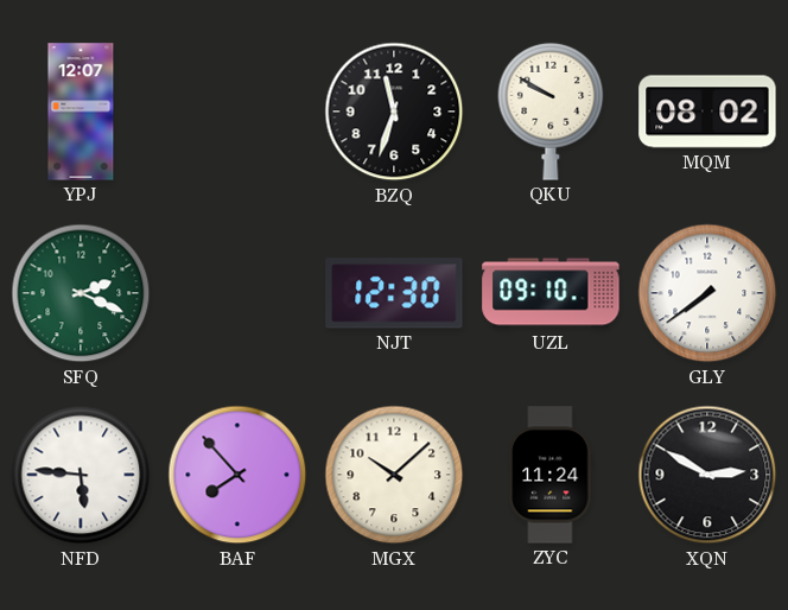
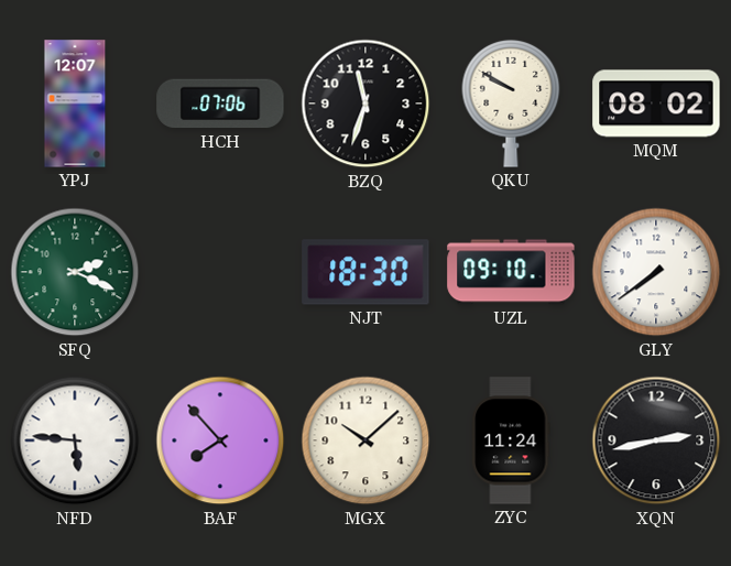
HCH: none -> 07:06
NJT: 12:30 -> 18:30
XQN: 2:50 -> 2:43
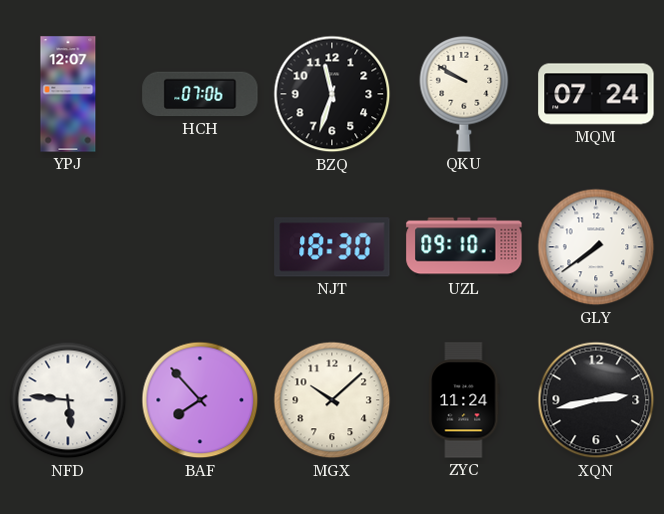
MQM: 08:02 -> 07:24
SFQ: 2:19 -> none
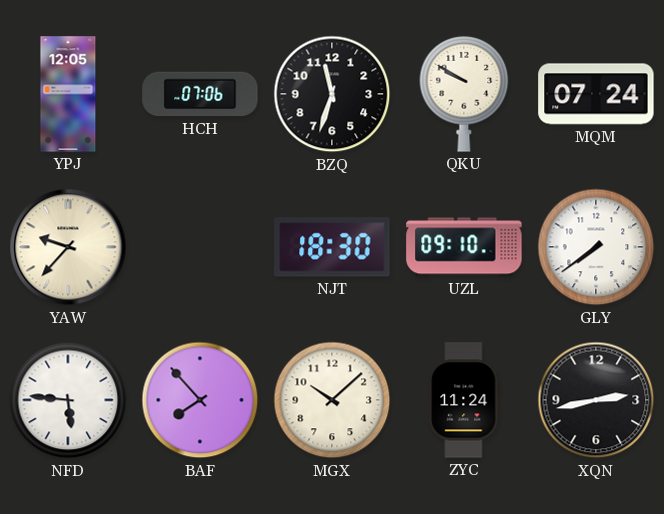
YPJ: 12:07 -> 12:05
YAW: none -> 9:37
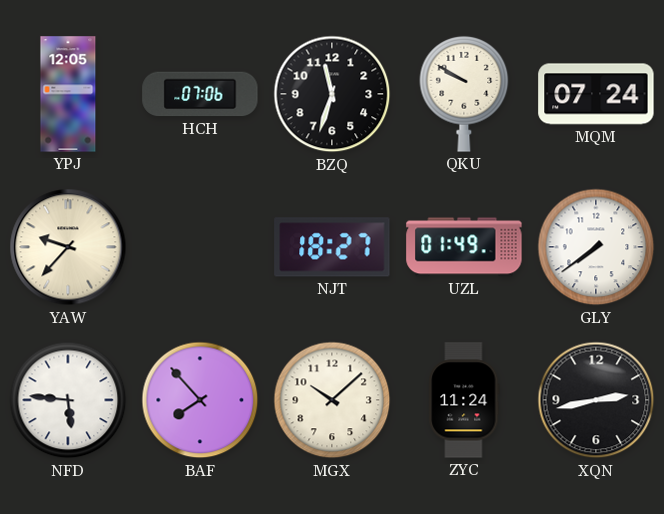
NJT: 18:30 -> 18:27
UZL: 09:10 -> 01:49
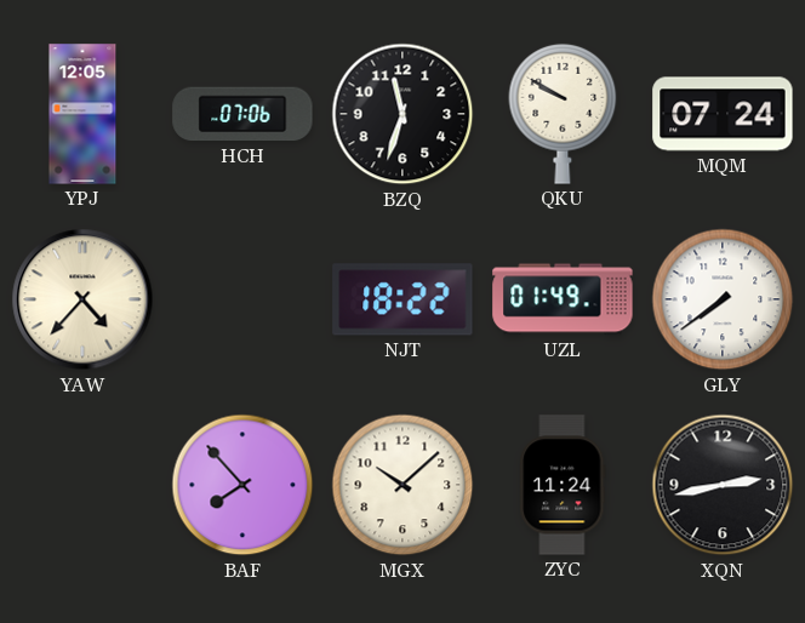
YAW: 9:37 -> 4:37
NJT: 18:27 -> 18:22
NFD: 5:46 -> none
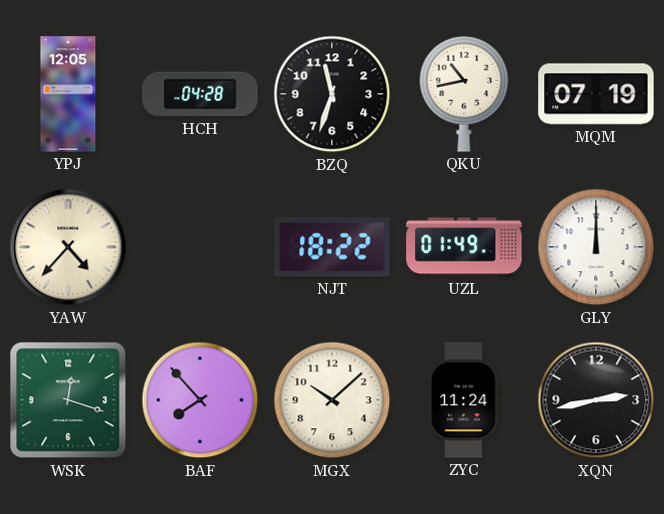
HCH: 07:06 -> 04:28
QKU: 9:50 -> 10:43
MQM: 07:24 -> 07:19
GLY: 7:39 -> 12:00
WSK: none -> 12:18
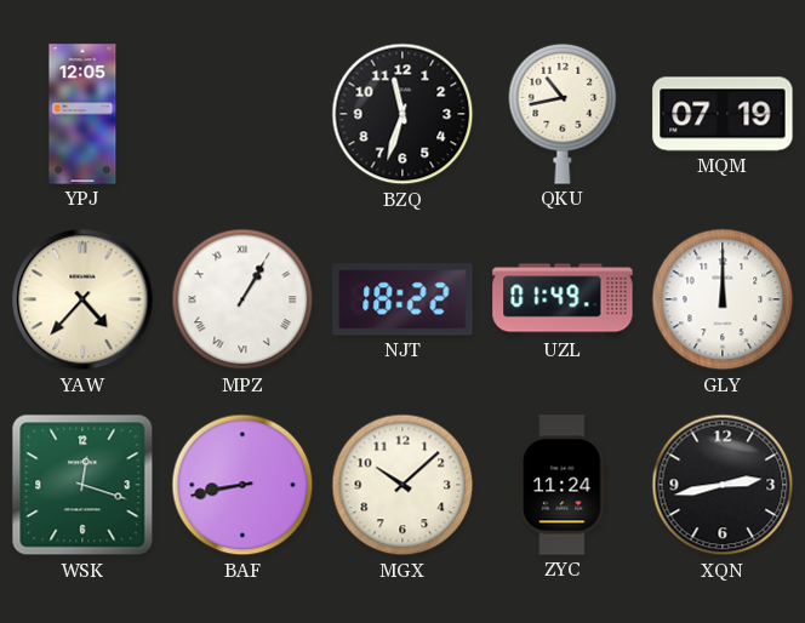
HCH: 04:28 -> none
MPZ: none -> 1:05
BAF: 7:53 -> 8:43
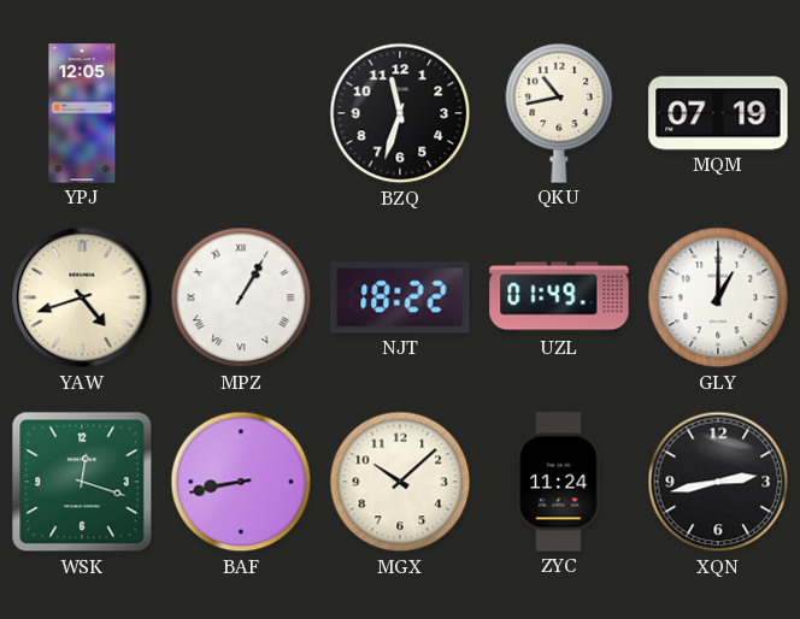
YAW: 4:37 -> 4:42
GLY: 12:00 -> 1:00
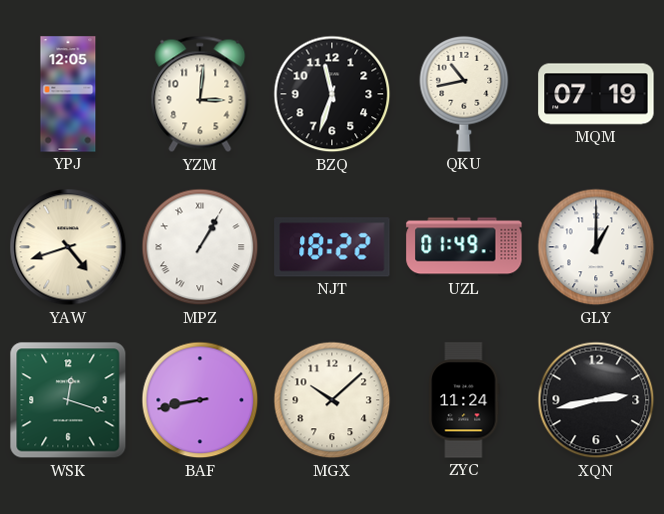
YZM: none -> 3:01
